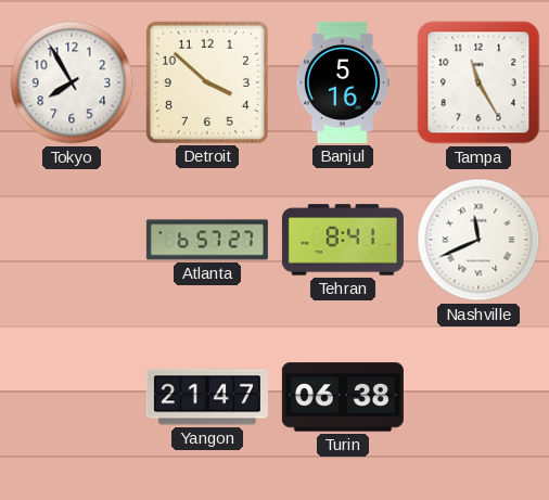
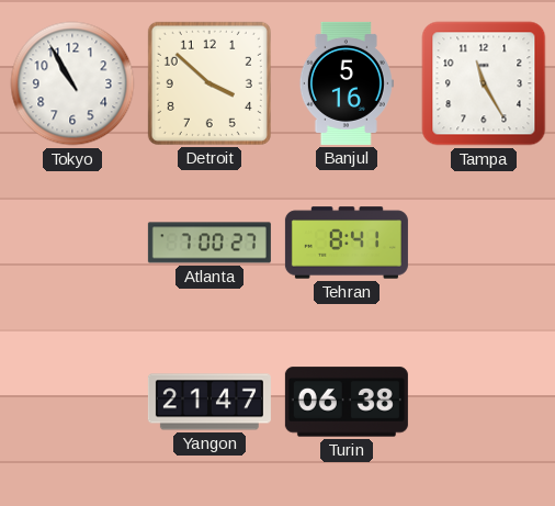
Tokyo: 7:55 -> 10:55
Atlanta: 6:57 -> 7:00
Nashville: 11:41 -> none
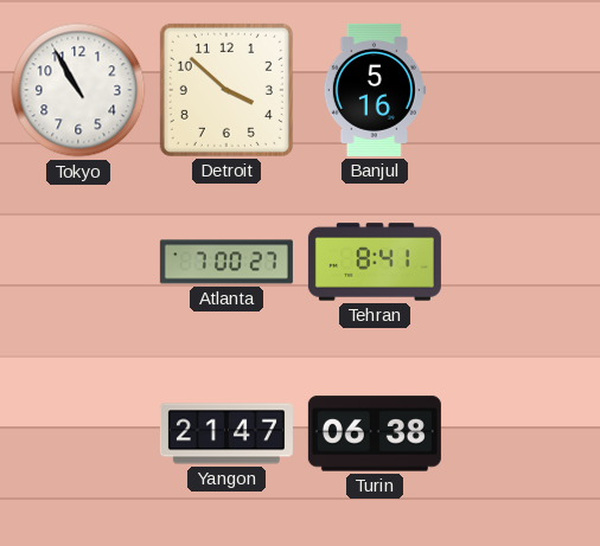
Tampa: 11:25 -> none
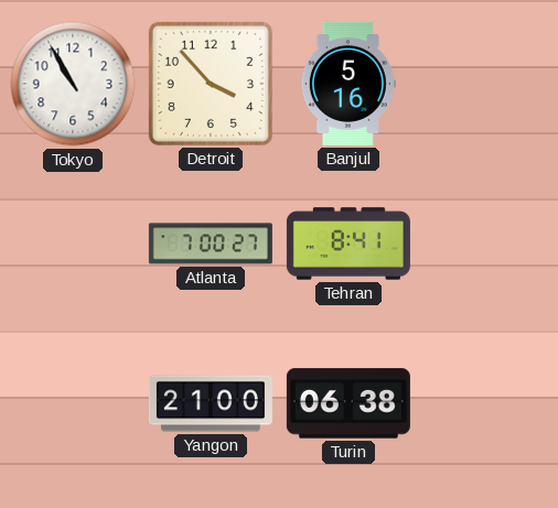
Detroit: 3:52 -> 3:53
Yangon: 21:47 -> 21:00
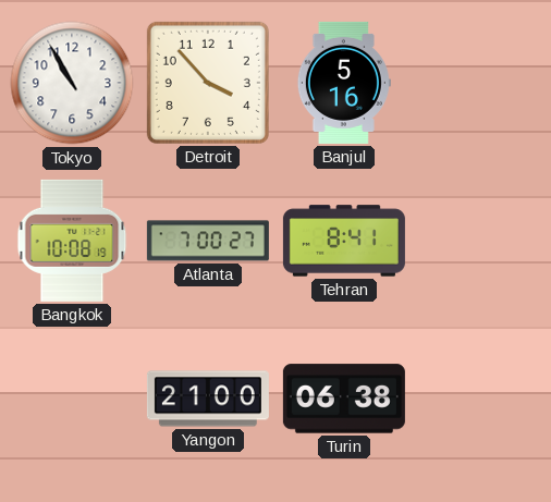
Bangkok: none -> 10:08
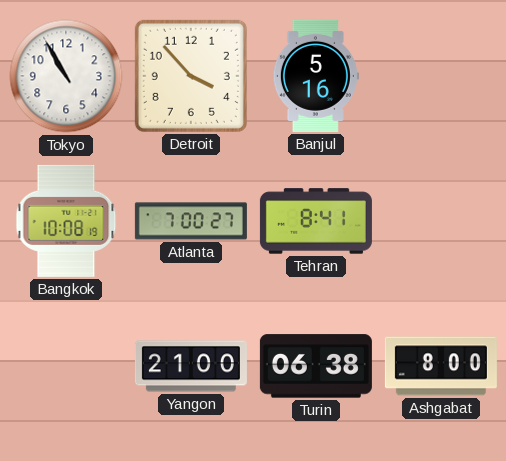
Ashgabat: none -> 8:00
